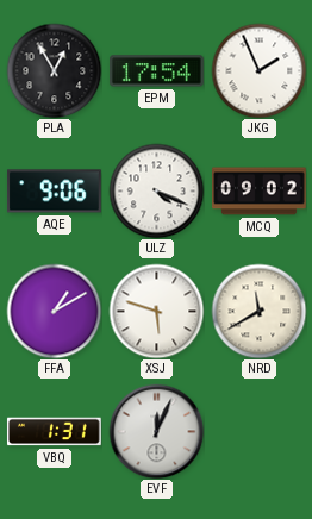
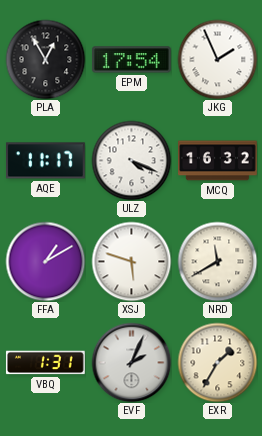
AQE: 9:06 -> 11:17
MCQ: 09:02 -> 16:32
EVF: 12:04 -> 2:04
EXR: none -> 1:35
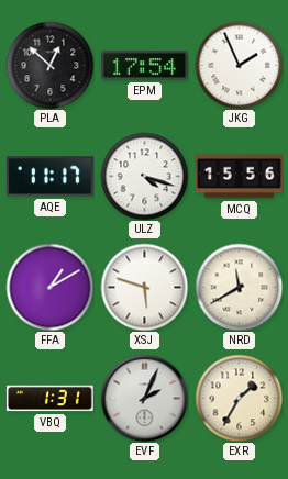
PLA: 12:55 -> 12:52
ULZ: 4:19 -> 4:18
MCQ: 16:32 -> 15:56
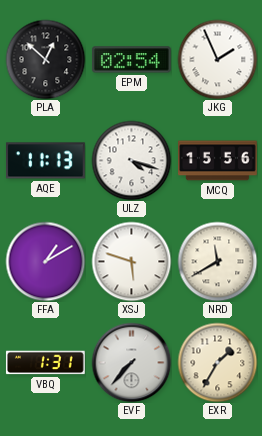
EPM: 17:54 -> 02:54
AQE: 11:17 -> 11:13
EVF: 2:04 -> 7:37
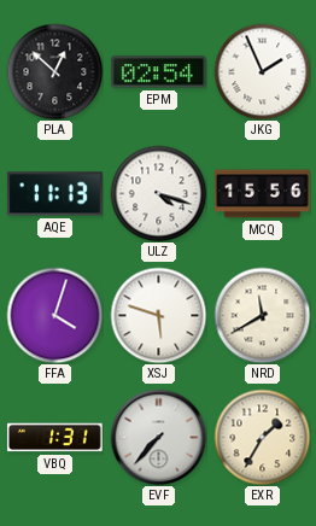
FFA: 1:10 -> 4:03
